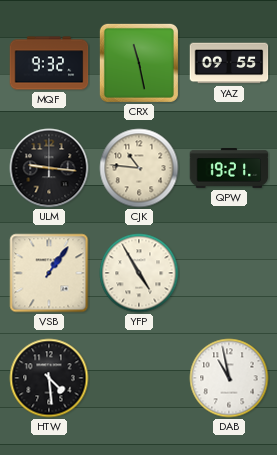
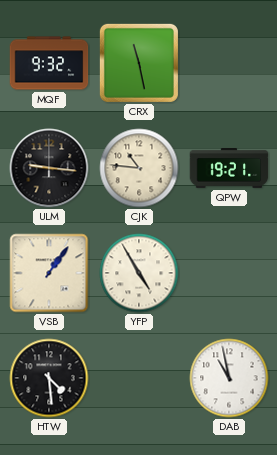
YAZ: 09:55 -> none
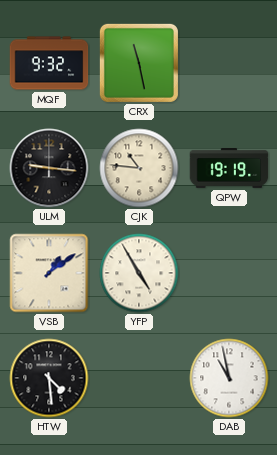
QPW: 19:21 -> 19:19
VSB: 1:06 -> 1:09
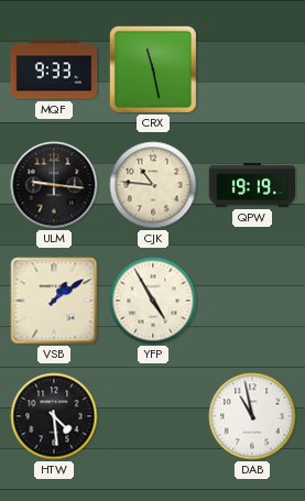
MQF: 9:32 -> 9:33
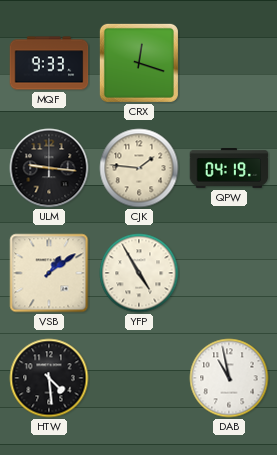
CRX: 11:28 -> 12:18
CJK: 10:46 -> 1:46
QPW: 19:19 -> 04:19
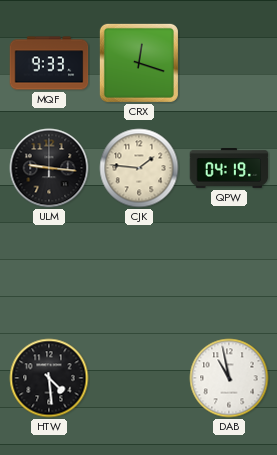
VSB: 1:09 -> none
YFP: 4:55 -> none
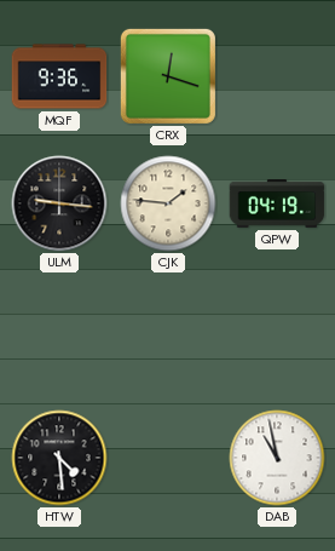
MQF: 9:33 -> 9:36
